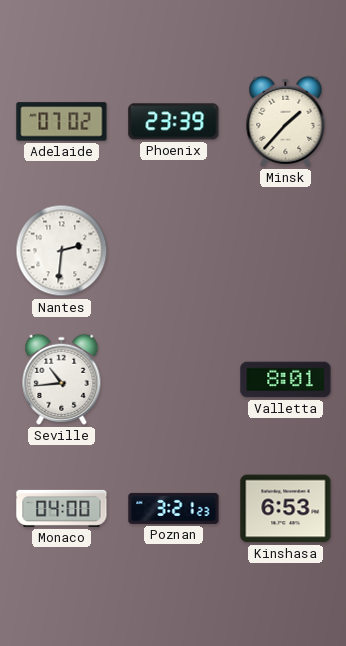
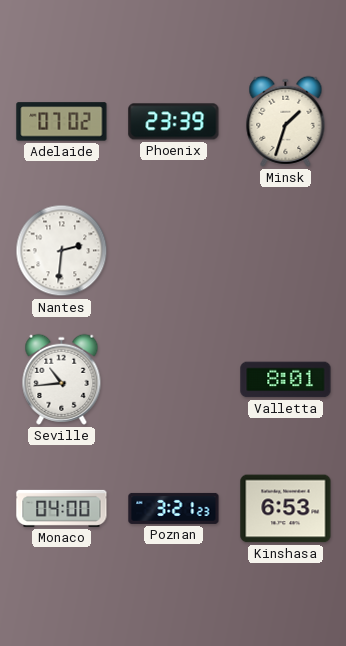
Minsk: 1:37 -> 1:33
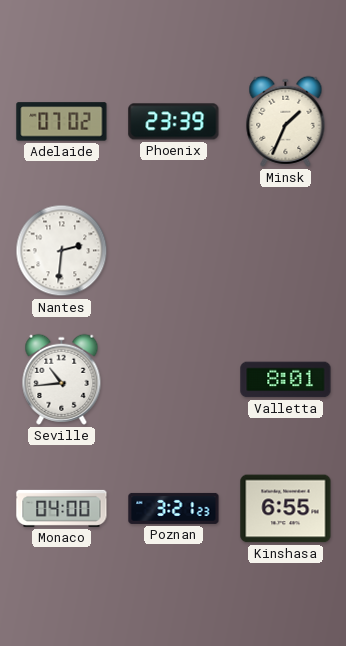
Minsk: 1:33 -> 1:34
Kinshasa: 6:53 -> 6:55
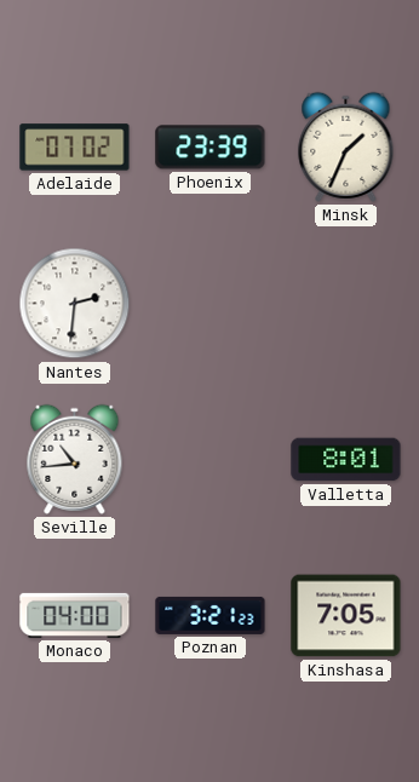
Kinshasa: 6:55 -> 7:05
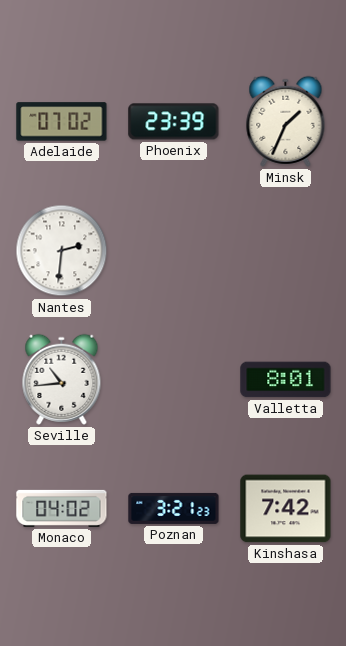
Monaco: 04:00 -> 04:02
Kinshasa: 7:05 -> 7:42
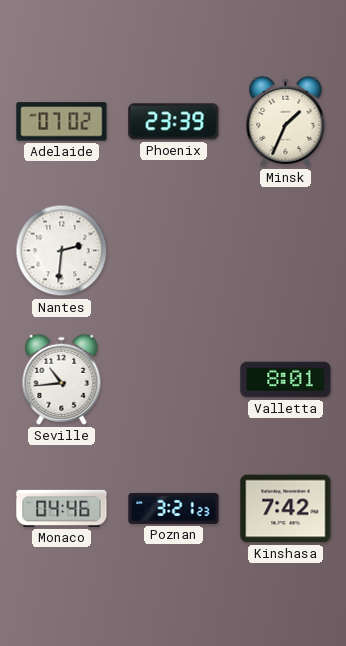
Monaco: 04:02 -> 04:46
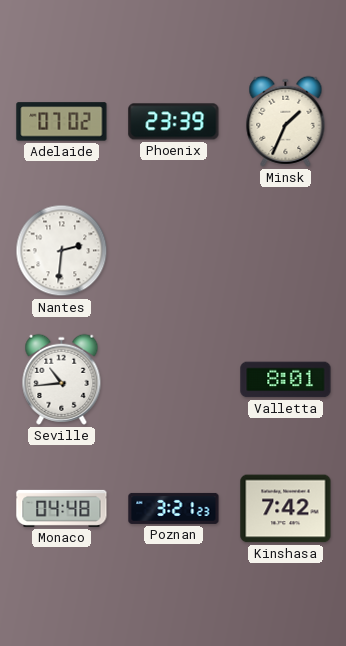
Monaco: 04:46 -> 04:48
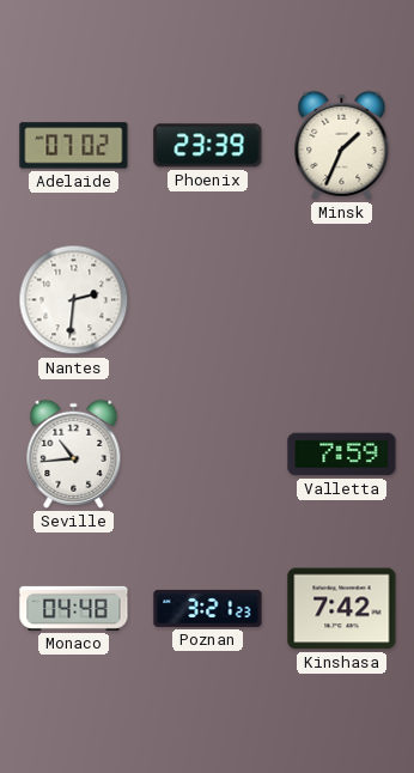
Valletta: 8:01 -> 7:59
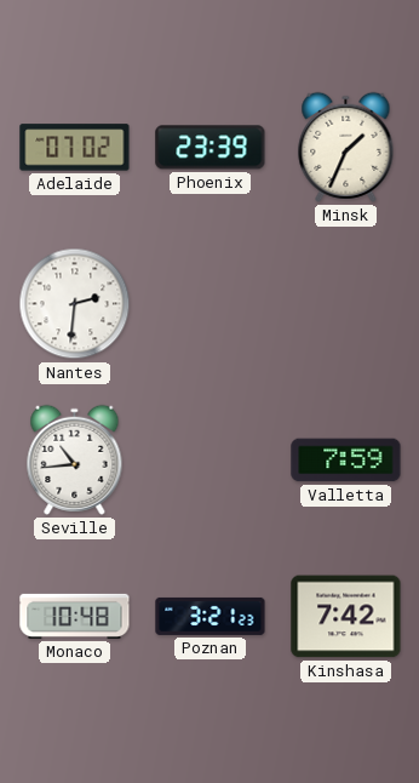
Monaco: 04:48 -> 10:48
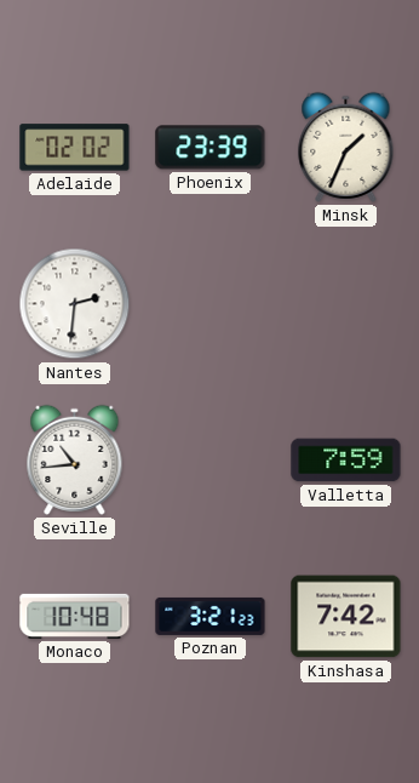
Adelaide: 07:02 -> 02:02
